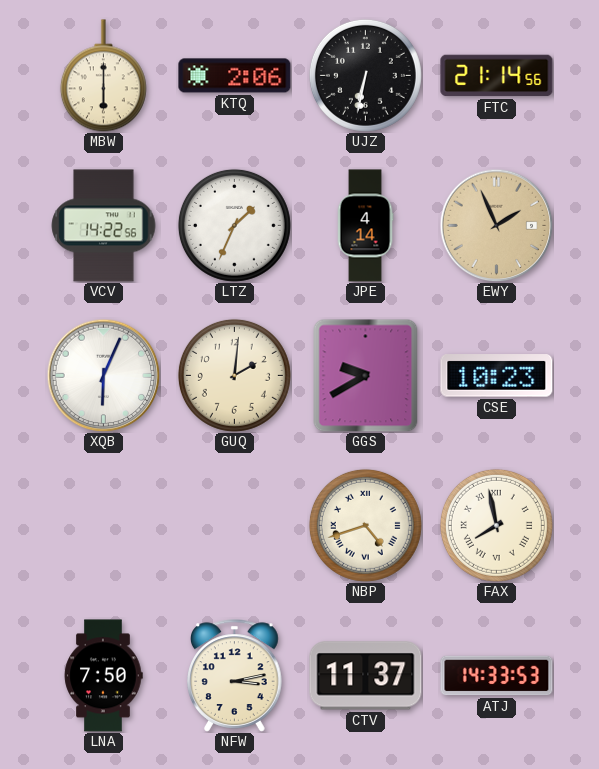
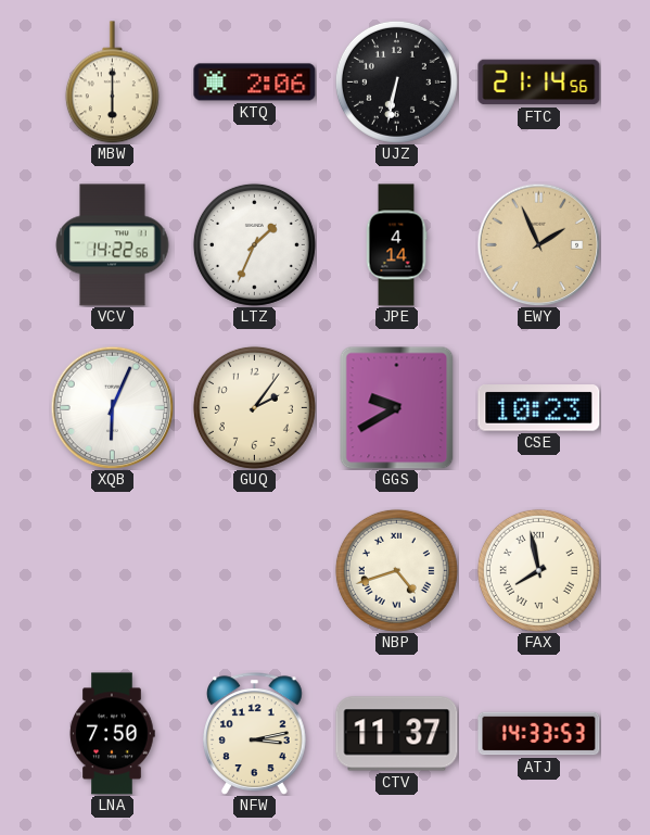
GUQ: 2:01 -> 2:06
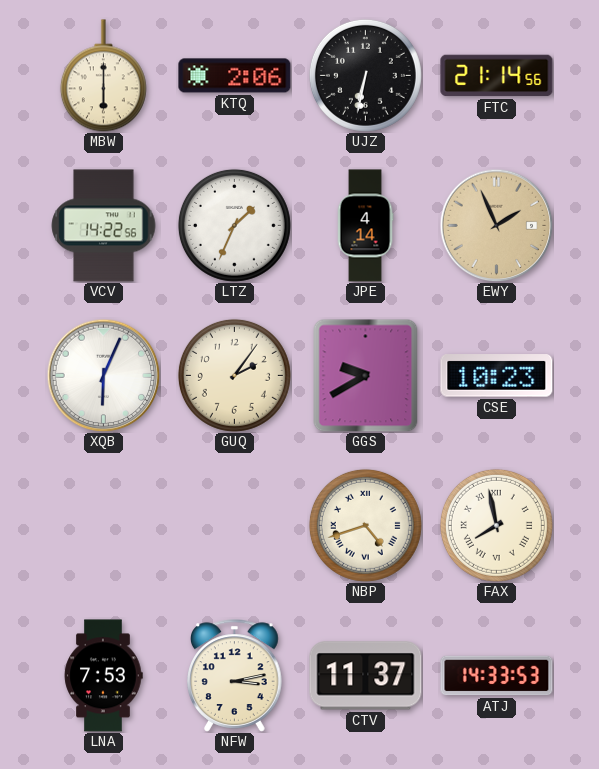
LNA: 7:50 -> 7:53
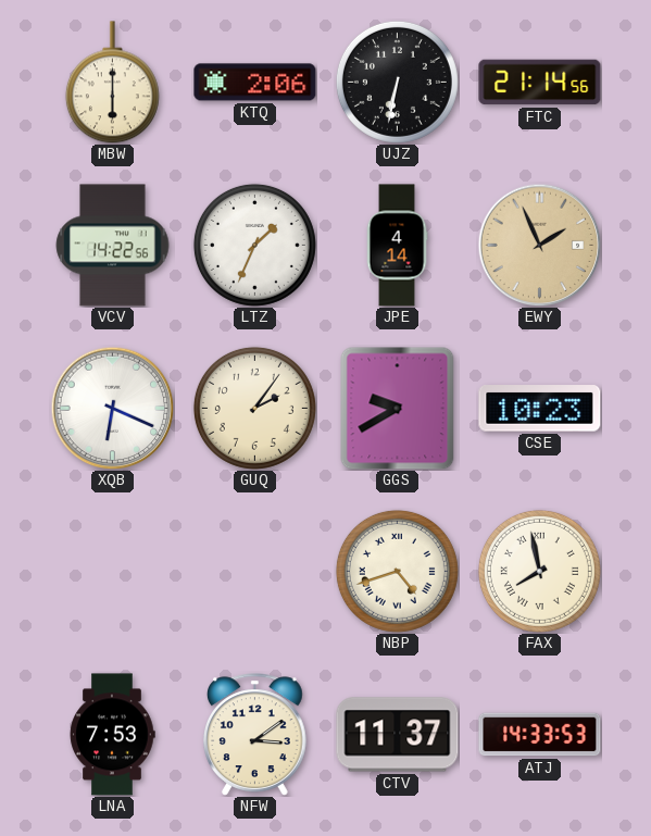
XQB: 6:04 -> 6:19
NFW: 3:13 -> 3:09
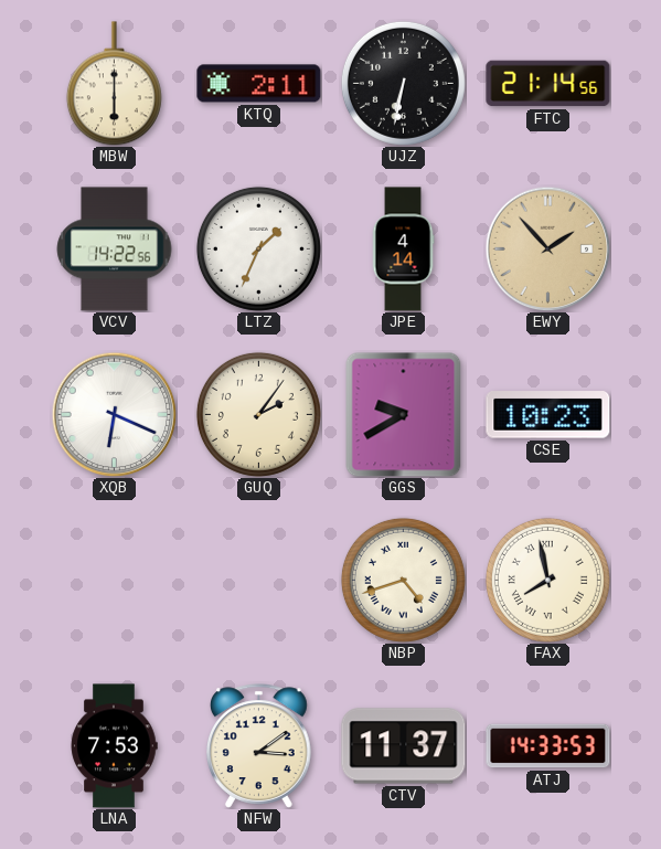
KTQ: 2:06 -> 2:11
EWY: 1:56 -> 1:53
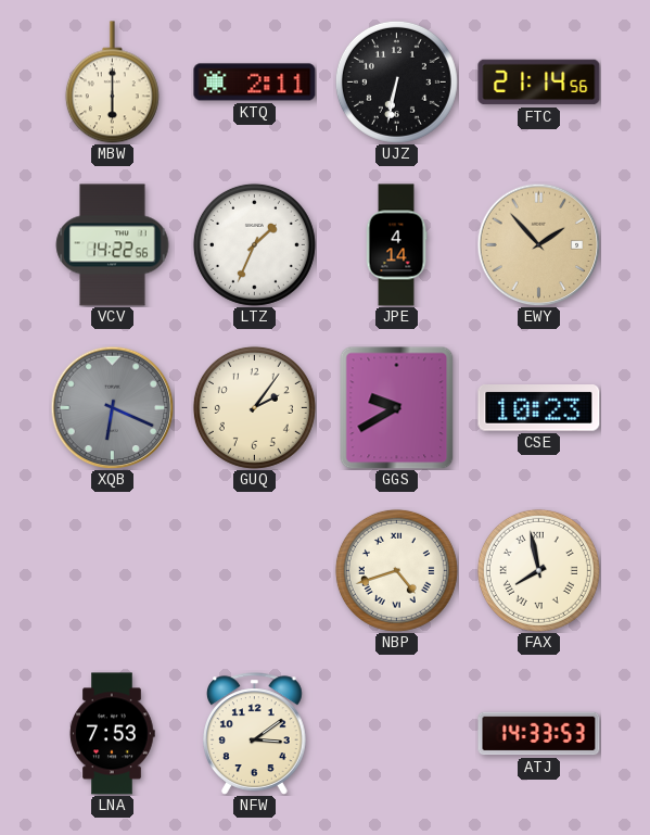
XQB dial: white -> grey
CTV: 11:37 -> none
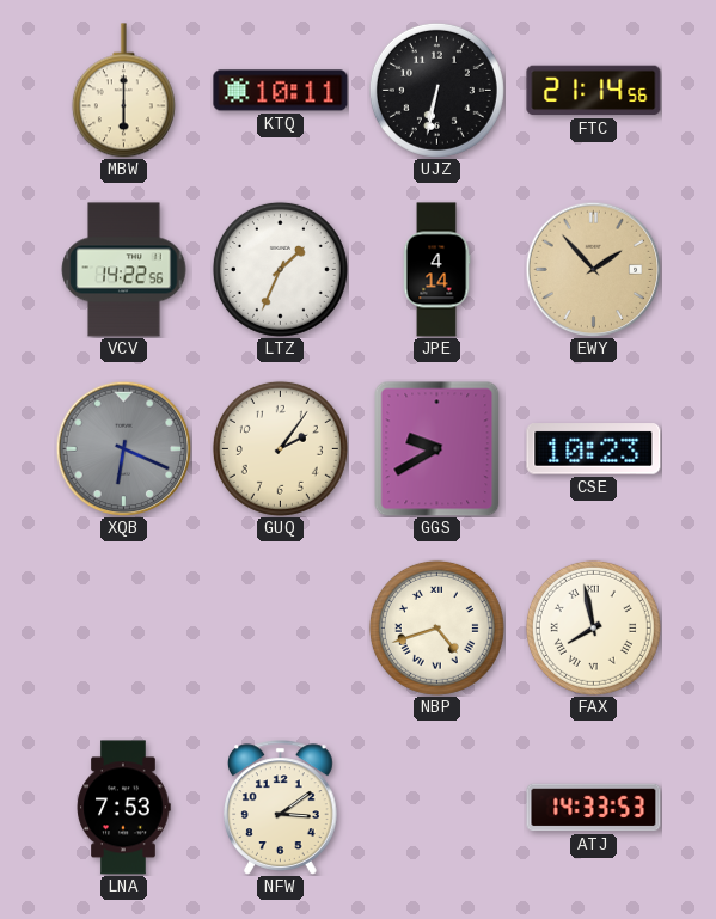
KTQ: 2:11 -> 10:11
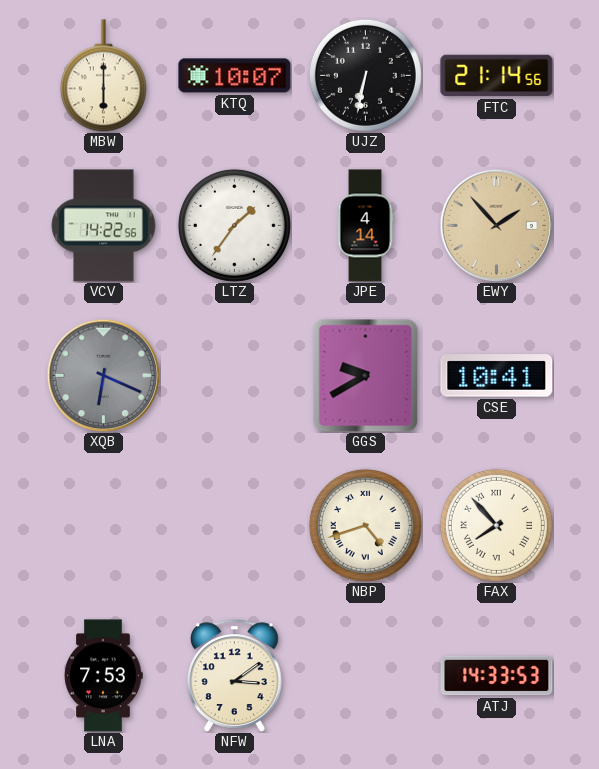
KTQ: 10:11 -> 10:07
LTZ: 1:34 -> 1:36
GUQ: 2:06 -> none
CSE: 10:23 -> 10:41
FAX: 7:58 -> 7:53
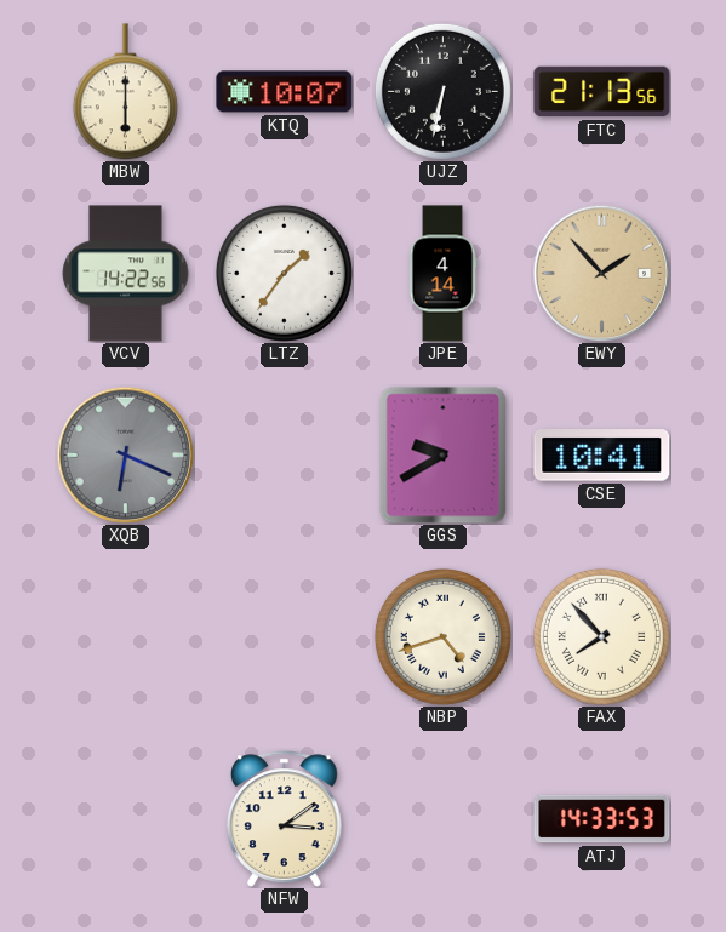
FTC: 21:14 -> 21:13
LNA: 7:53 -> none
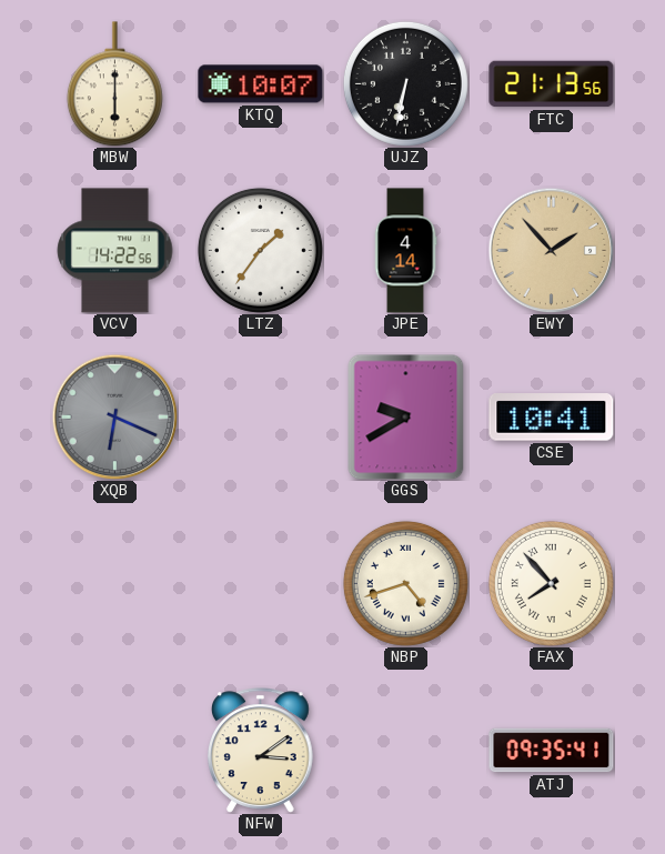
ATJ: 14:33 -> 09:35
